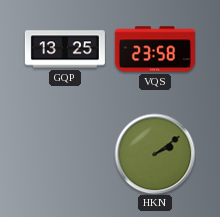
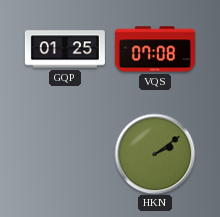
GQP: 13:25 -> 01:25
VQS: 23:58 -> 07:08
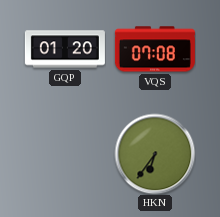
GQP: 01:25 -> 01:20
HKN: 2:09 -> 6:36
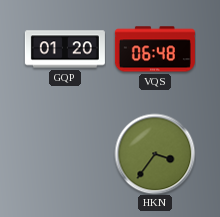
VQS: 07:08 -> 06:48
HKN: 6:36 -> 3:36
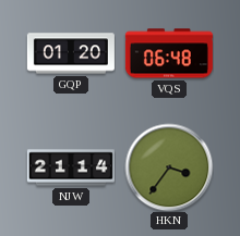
NJW: none -> 21:14
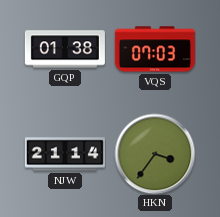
GQP: 01:20 -> 01:38
VQS: 06:48 -> 07:03
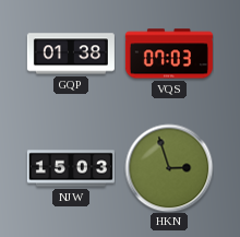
NJW: 21:14 -> 15:03
HKN: 3:36 -> 2:57
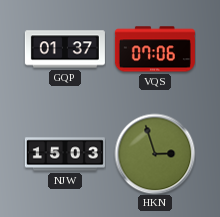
GQP: 01:38 -> 01:37
VQS: 07:03 -> 07:06
